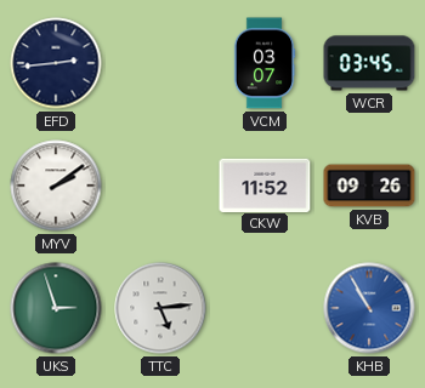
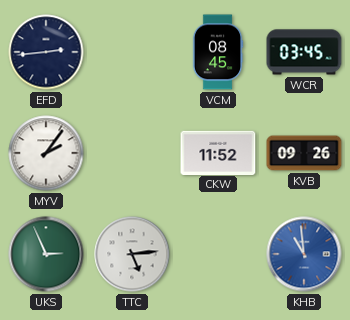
VCM: 03:07 -> 08:45
MYV: 2:09 -> 2:06
UKS: 2:57 -> 2:56
KHB: 10:55 -> 10:59
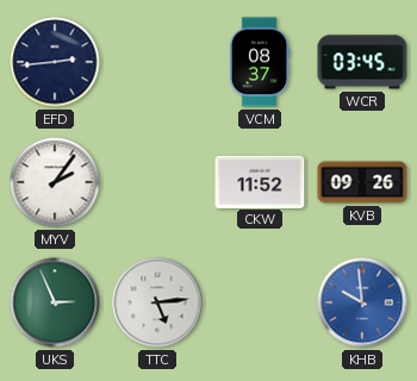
VCM: 08:45 -> 08:37
KHB: 10:59 -> 9:59
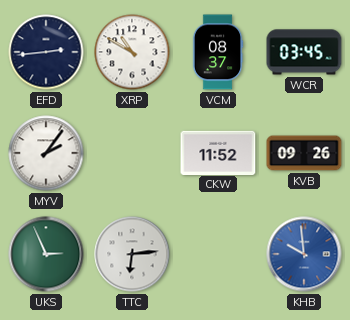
XRP: none -> 10:50
TTC: 5:14 -> 6:14
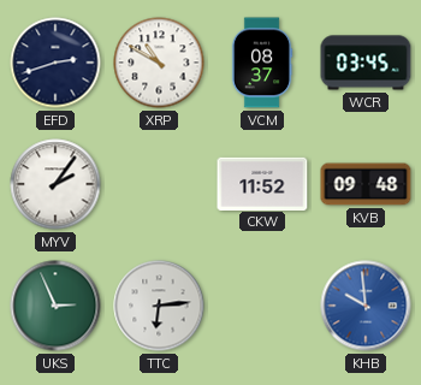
EFD: 2:44 -> 2:42
KVB: 09:26 -> 09:48
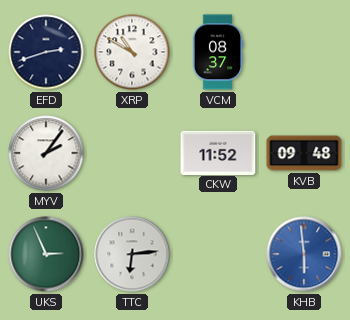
WCR: 03:45 -> none
KHB: 9:59 -> 5:59
